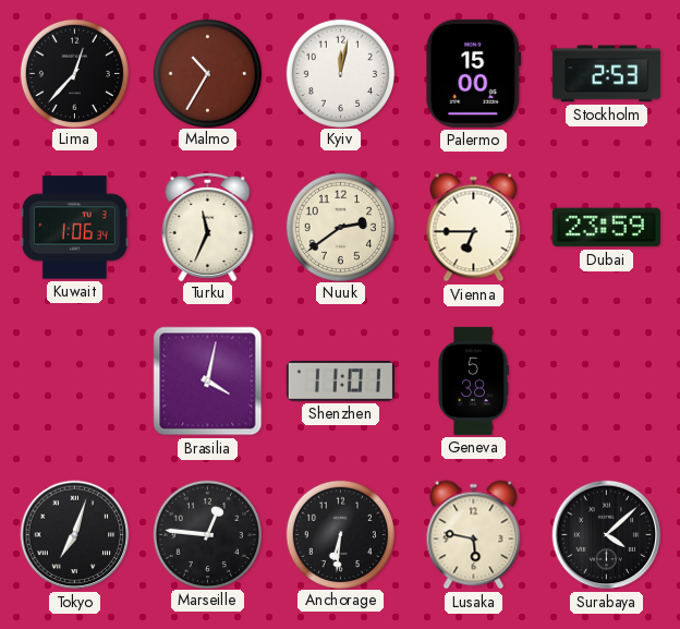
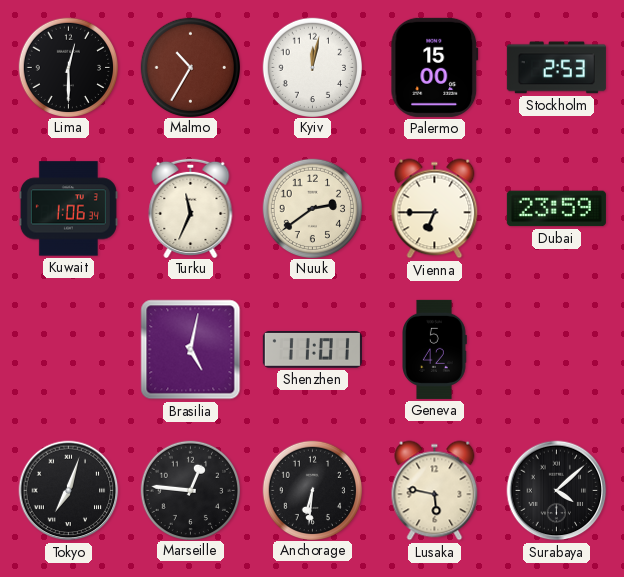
Lima: 12:37 -> 12:30
Brasilia: 4:02 -> 5:02
Geneva: 5:38 -> 5:42
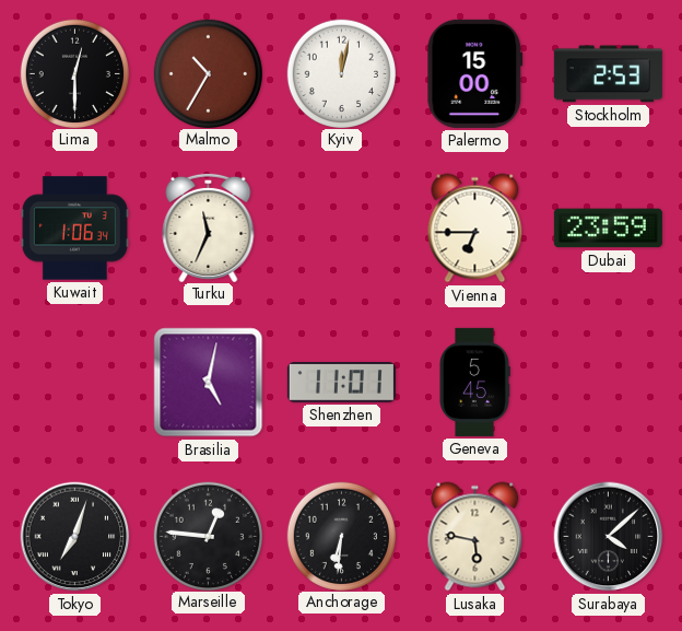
Nuuk: 2:39 -> none
Geneva: 5:42 -> 5:45
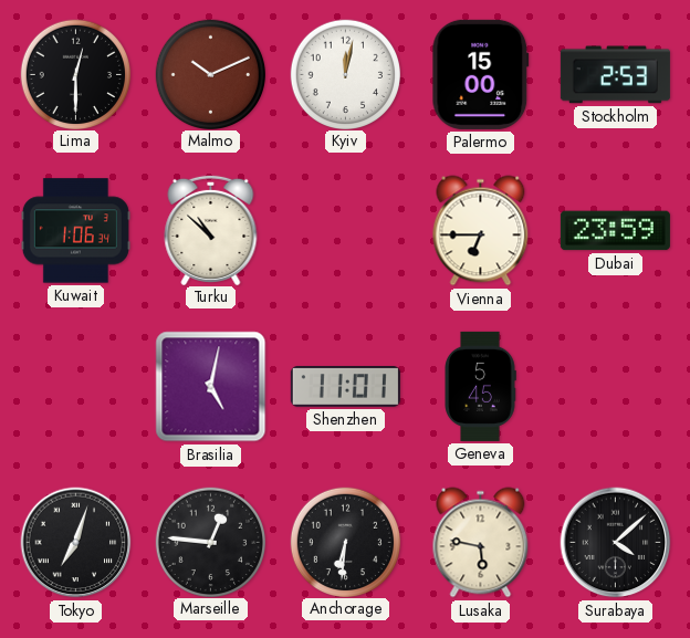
Malmo: 10:35 -> 10:11
Turku: 11:34 -> 10:52
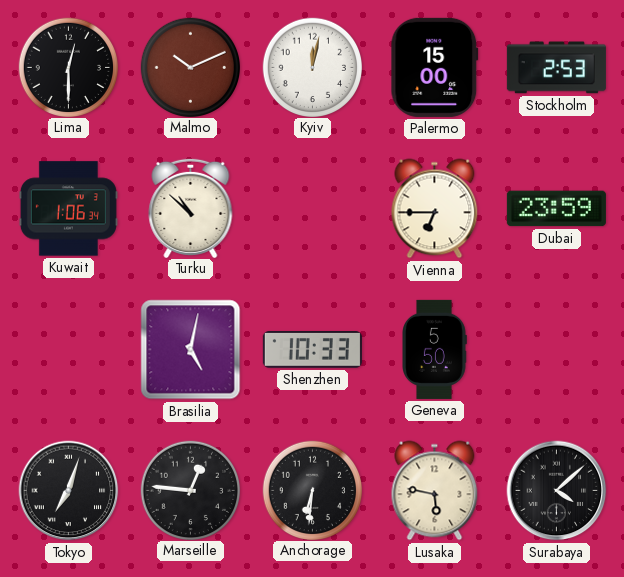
Shenzhen: 11:01 -> 10:33
Geneva: 5:45 -> 5:50
